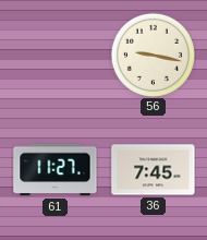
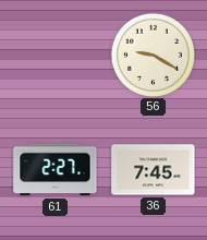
56: 9:17 -> 9:20
61: 11:27 -> 2:27
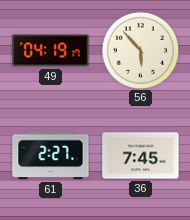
49: none -> 04:19
56: 9:20 -> 5:53
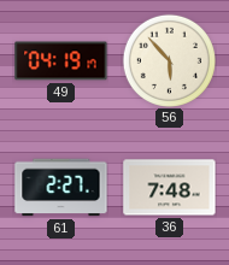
36: 7:45 -> 7:48
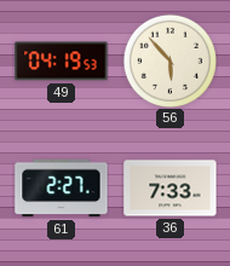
49: 04:19:17 -> 04:19:53
36: 7:48 -> 7:33
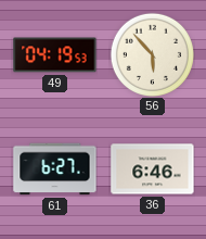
61: 2:27 -> 6:27
36: 7:33 -> 6:46
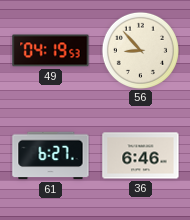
56: 5:53 -> 8:53
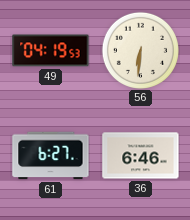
56: 8:53 -> 6:31
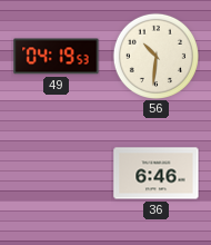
56: 6:31 -> 10:31
61: 6:27 -> none
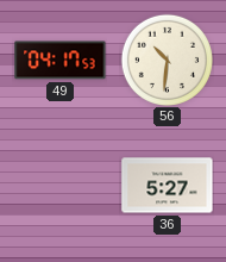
49: 04:19 -> 04:17
36: 6:46 -> 5:27
